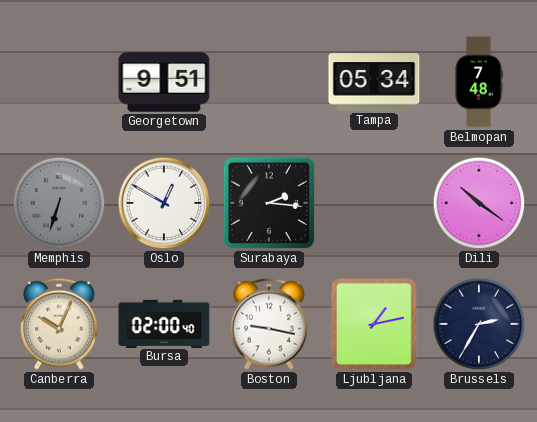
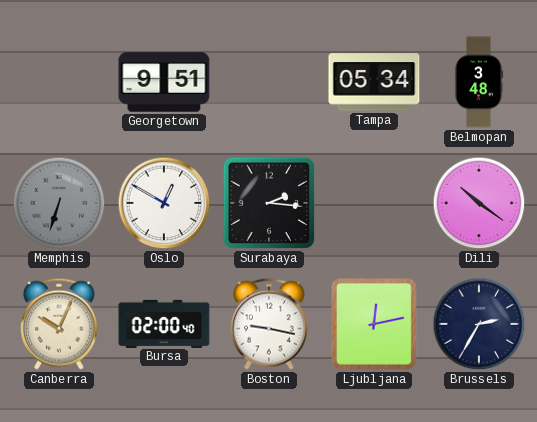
Belmopan: 7:48 -> 3:48
Ljubljana: 1:13 -> 12:13
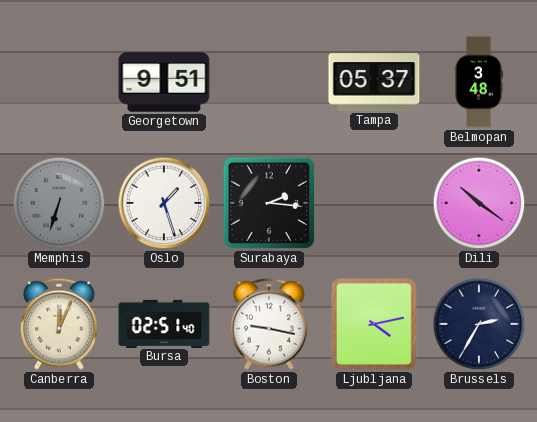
Tampa: 05:34 -> 05:37
Oslo: 12:50 -> 1:27
Canberra: 10:04 -> 12:04
Bursa: 02:00 -> 02:51
Ljubljana: 12:13 -> 4:13
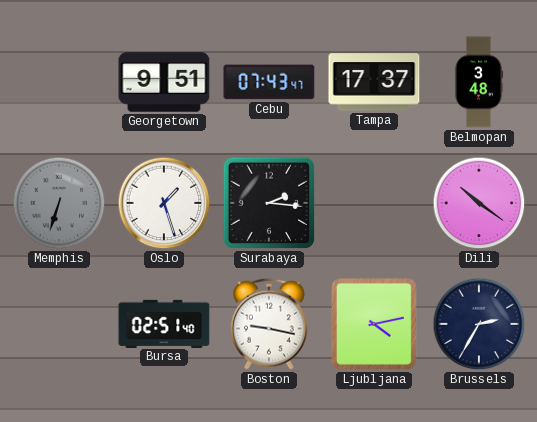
Cebu: none -> 07:43
Tampa: 05:37 -> 17:37
Canberra: 12:04 -> none
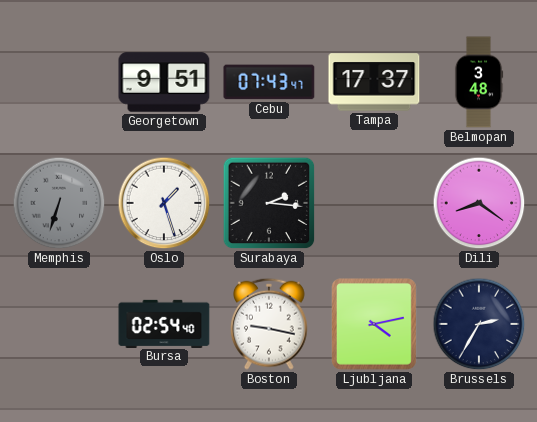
Dili: 10:21 -> 8:21
Bursa: 02:51 -> 02:54
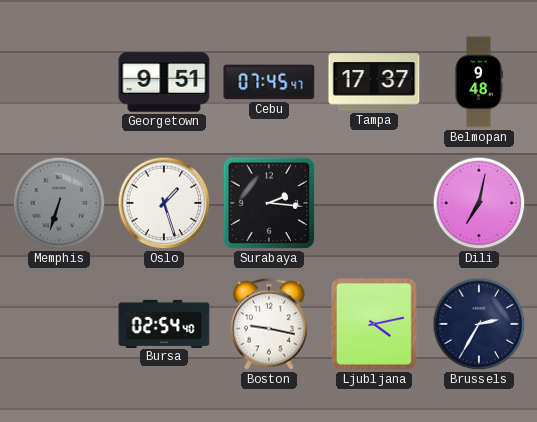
Cebu: 07:43 -> 07:45
Belmopan: 3:48 -> 9:48
Dili: 8:21 -> 7:02
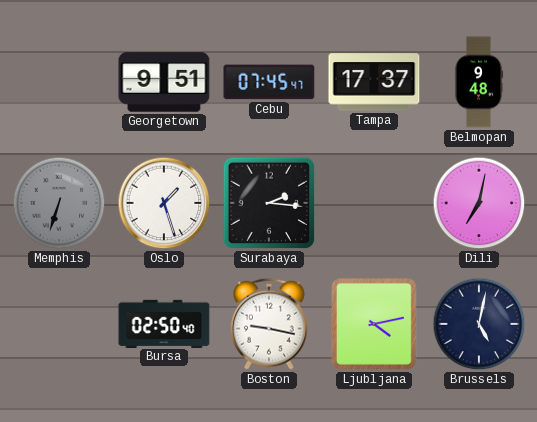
Bursa: 02:54 -> 02:50
Brussels: 2:35 -> 5:02
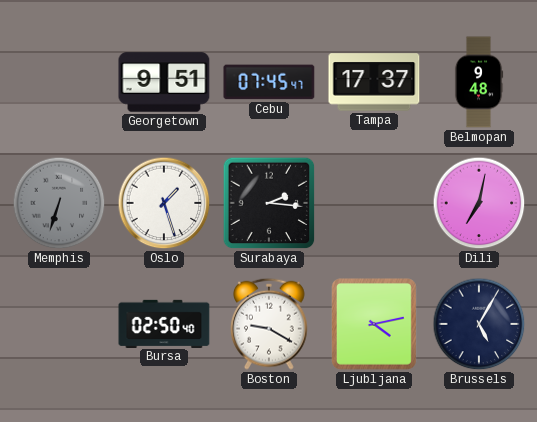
Boston: 9:17 -> 9:20
Brussels: 5:02 -> 5:05
